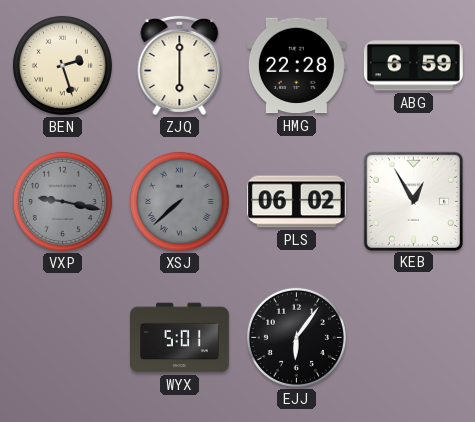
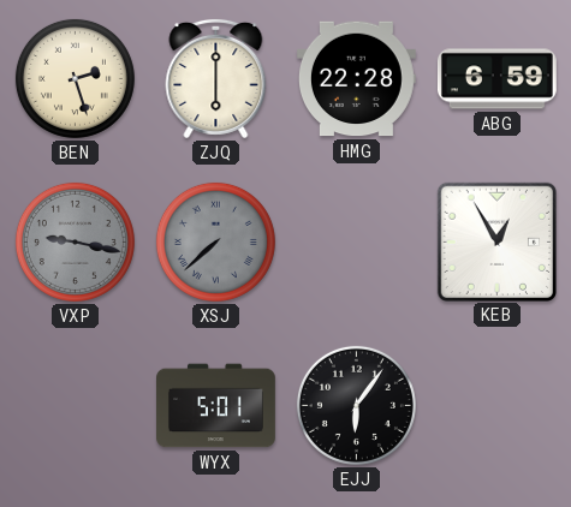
PLS: 06:02 -> none
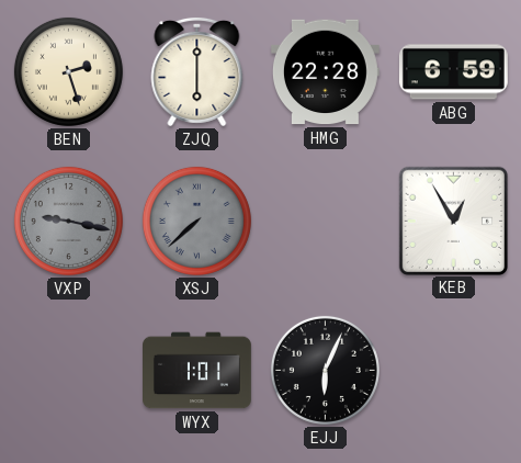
WYX: 5:01 -> 1:01
EJJ: 6:06 -> 6:04
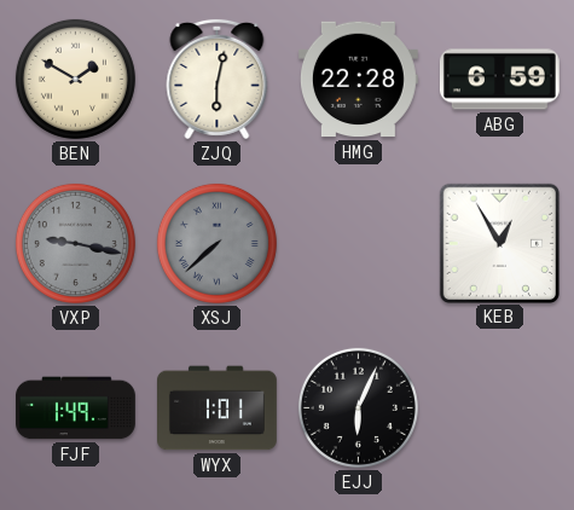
BEN: 2:27 -> 1:50
ZJQ: 6:00 -> 6:02
FJF: none -> 1:49
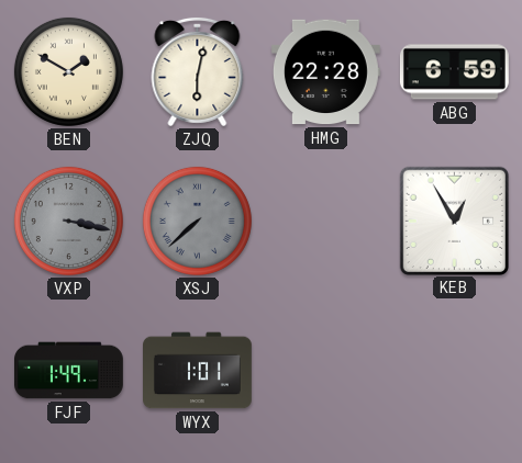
VXP: 9:17 -> 3:17
EJJ: 6:04 -> none
